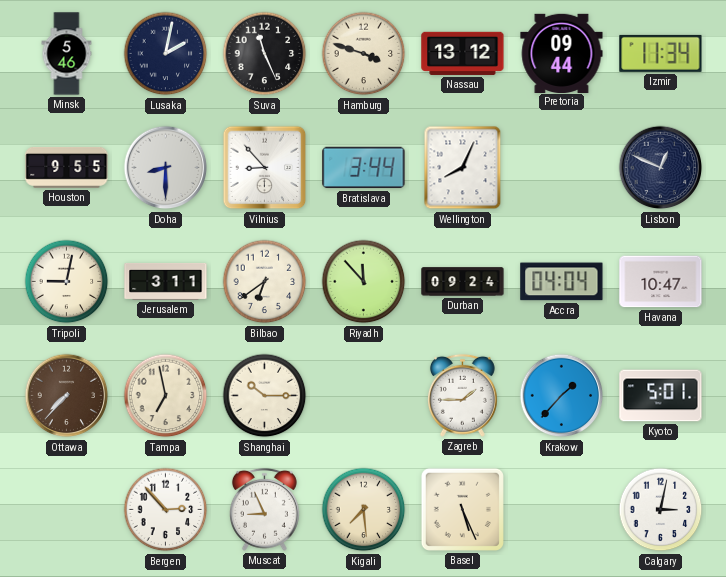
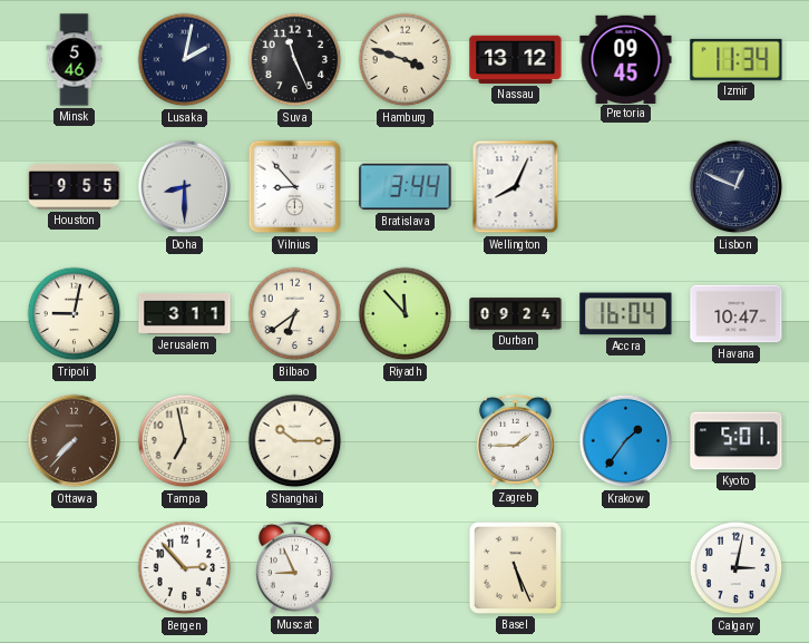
Pretoria: 09:44 -> 09:45
Accra: 04:04 -> 16:04
Krakow: 1:37 -> 1:36
Kigali: 7:29 -> none
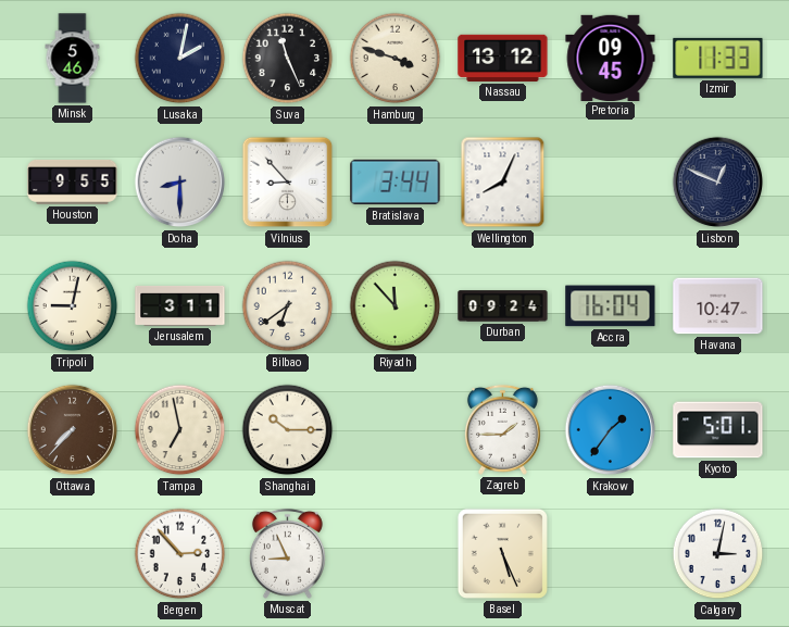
Izmir: 11:34 -> 11:33
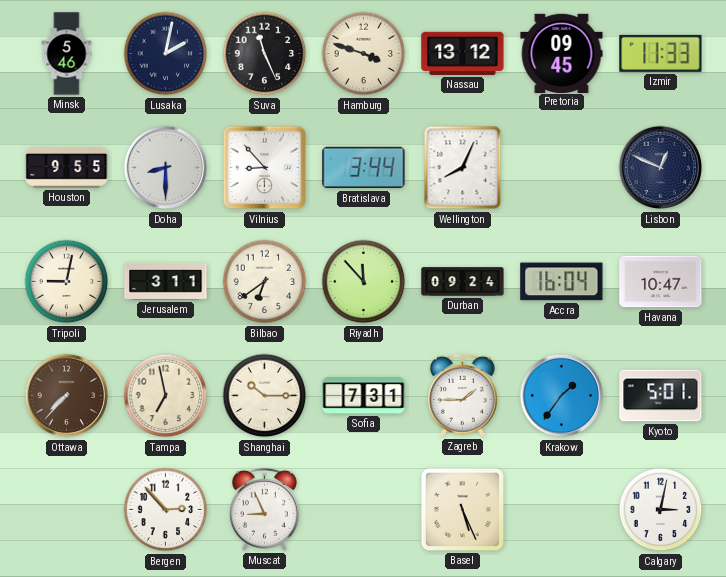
Sofia: none -> 7:31
